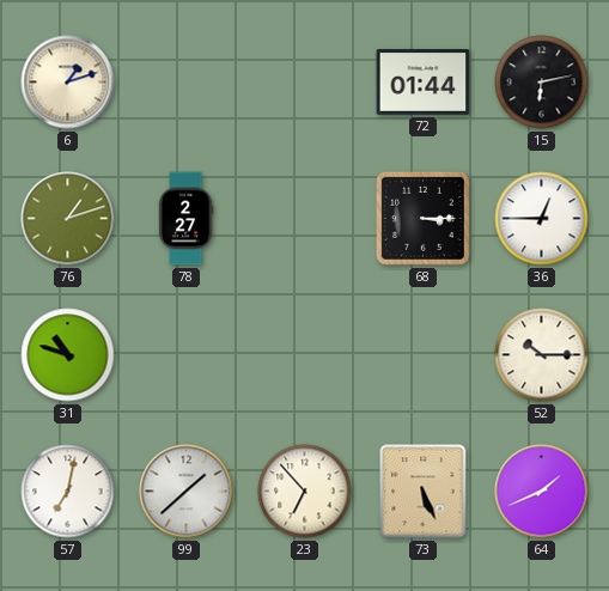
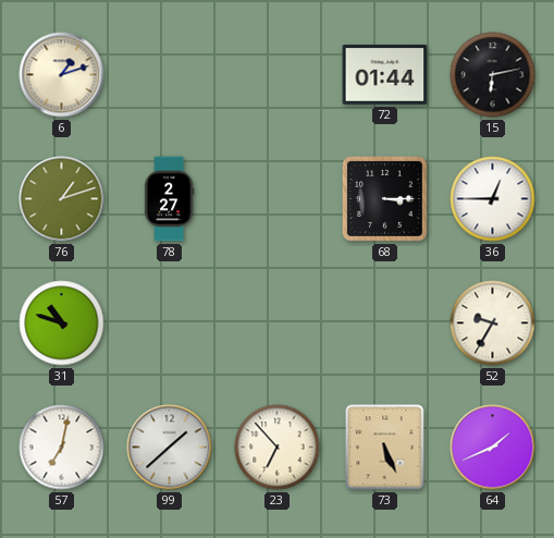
52: 10:15 -> 9:35
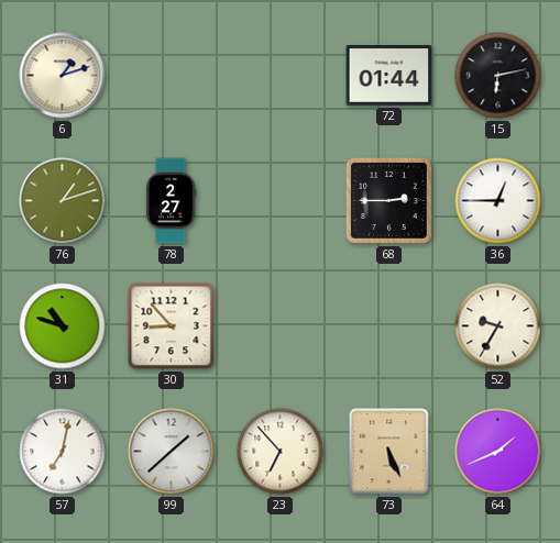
68: 3:15 -> 2:45
30: none -> 8:53
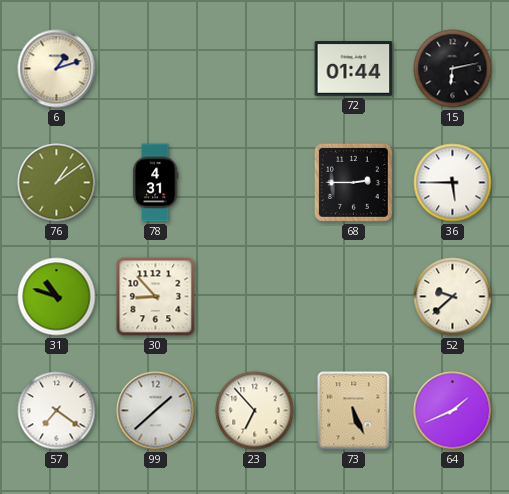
76: 1:12 -> 1:09
78: 2:27 -> 4:31
36: 12:45 -> 5:45
52: 9:35 -> 9:38
57: 7:02 -> 7:21
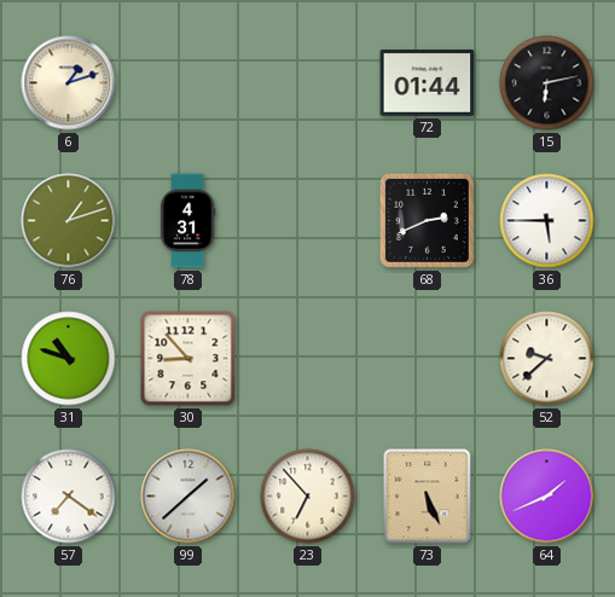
76: 1:09 -> 1:12
68: 2:45 -> 2:41
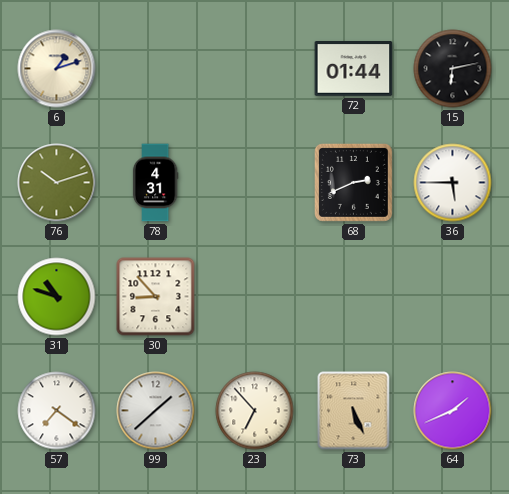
76: 1:12 -> 10:12
52: 9:38 -> none
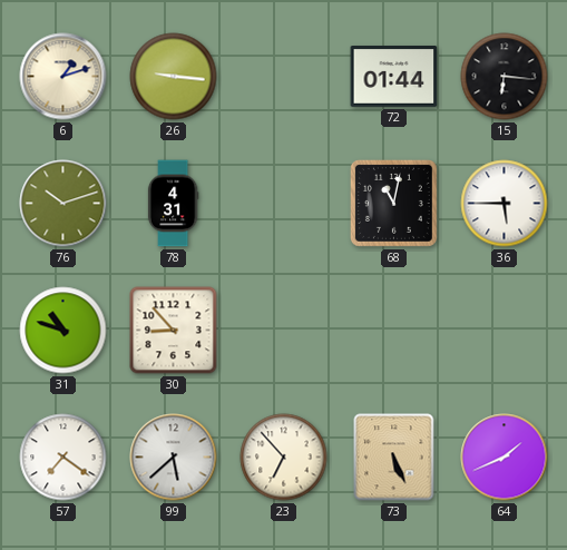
26: none -> 9:16
15: 6:13 -> 6:16
68: 2:41 -> 11:02
99: 1:38 -> 5:38
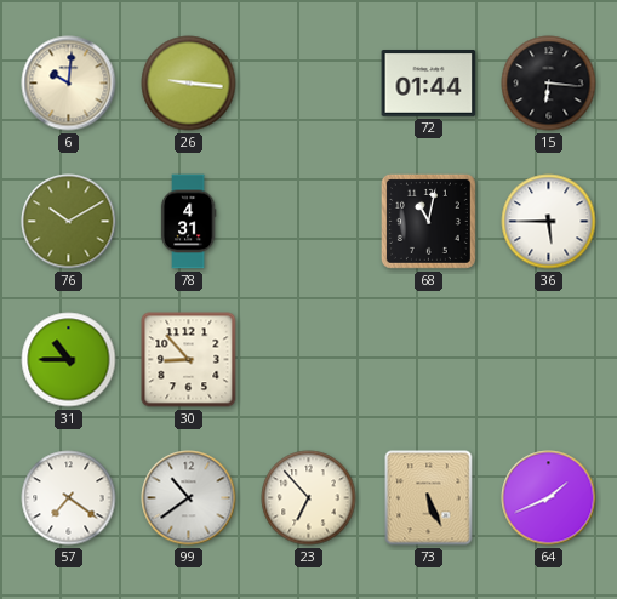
6: 1:12 -> 10:01
76: 10:12 -> 10:10
31: 10:48 -> 10:45
99: 5:38 -> 10:39
